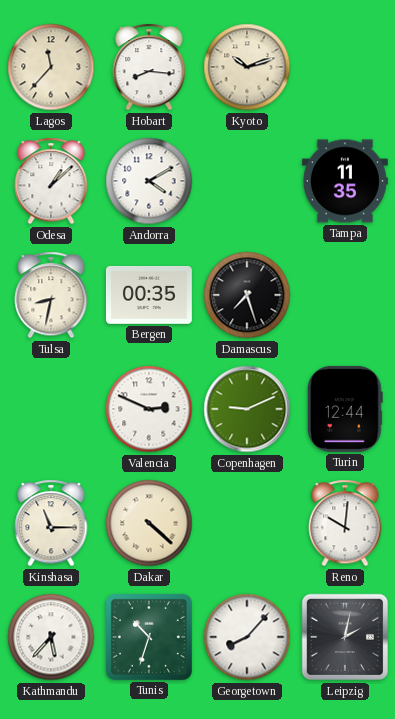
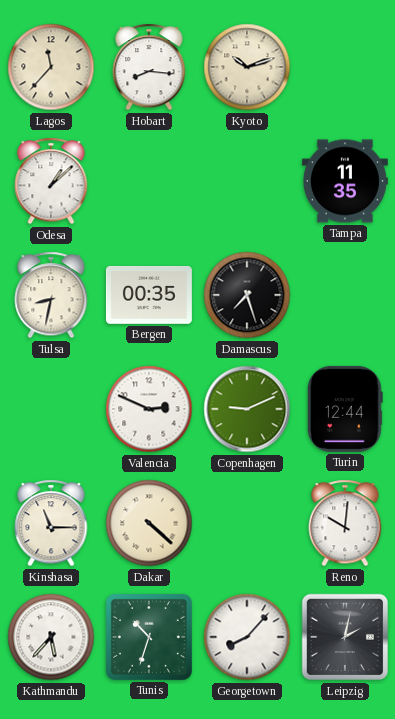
Andorra: 4:10 -> none
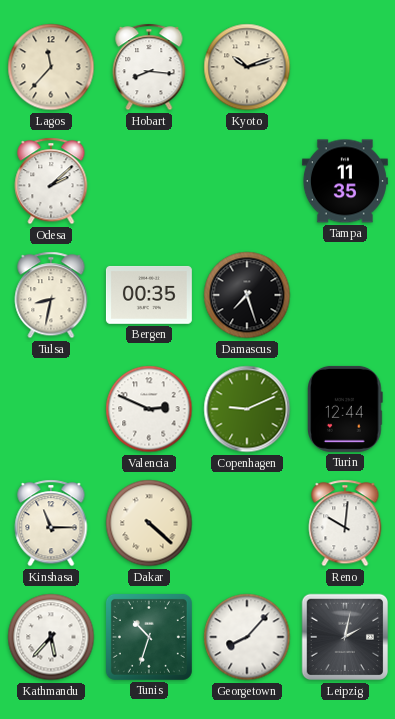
Odesa: 1:08 -> 2:08
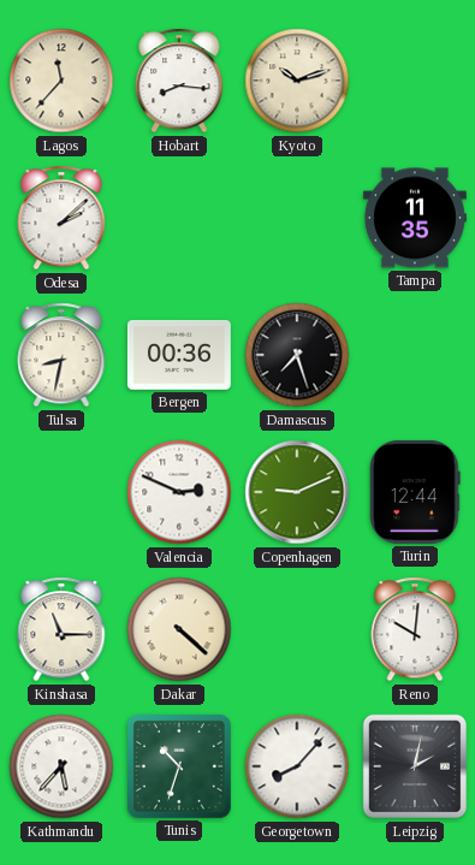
Bergen: 00:35 -> 00:36
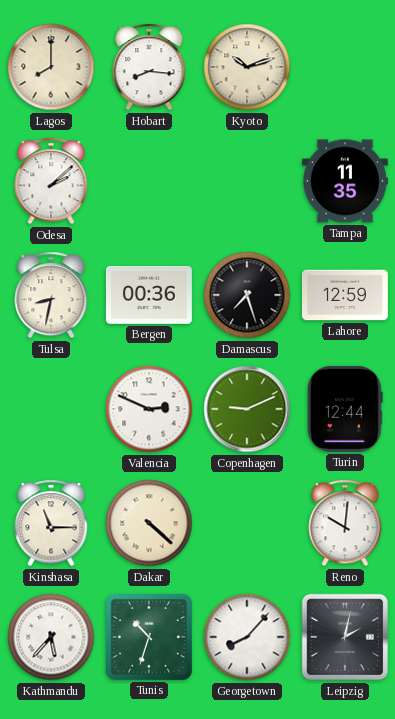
Lagos: 11:37 -> 8:00
Lahore: none -> 12:59
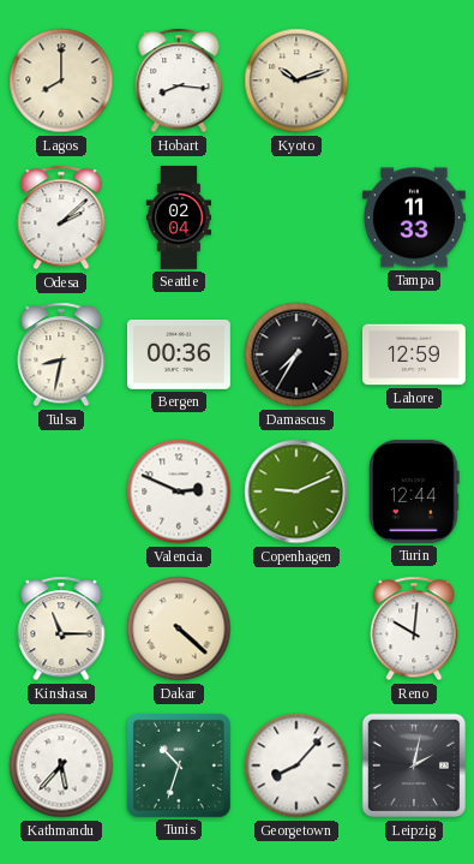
Seattle: none -> 02:04
Tampa: 11:35 -> 11:33
Damascus: 7:27 -> 7:35
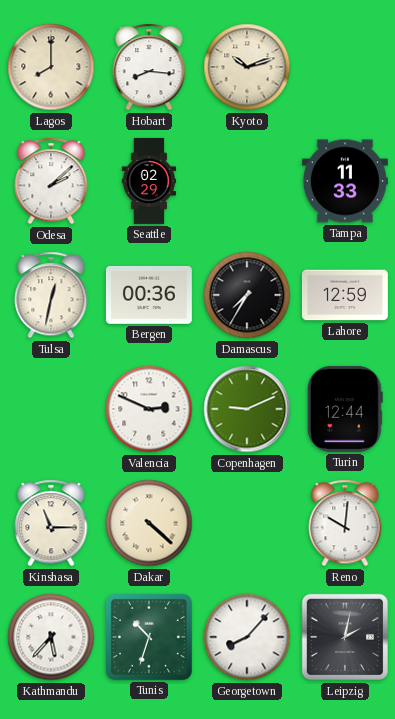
Seattle: 02:04 -> 02:29
Tulsa: 8:32 -> 12:32
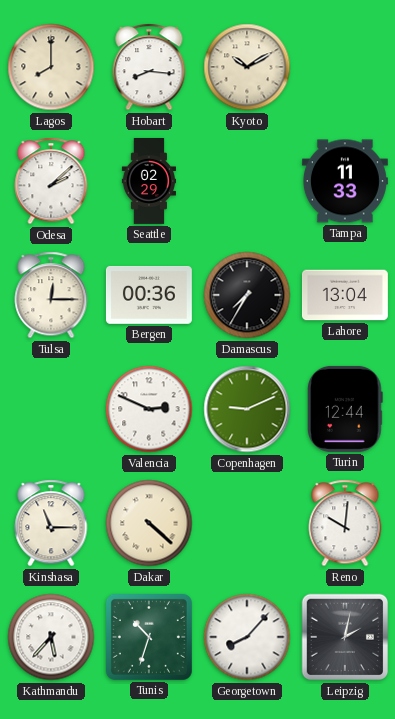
Kyoto: 10:12 -> 10:10
Tulsa: 12:32 -> 12:15
Lahore: 12:59 -> 13:04
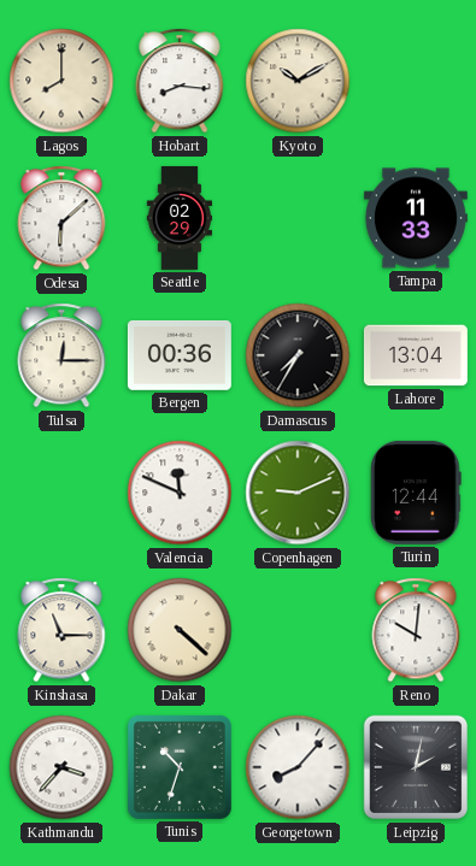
Odesa: 2:08 -> 6:08
Valencia: 2:49 -> 11:49
Kathmandu: 5:37 -> 3:37
